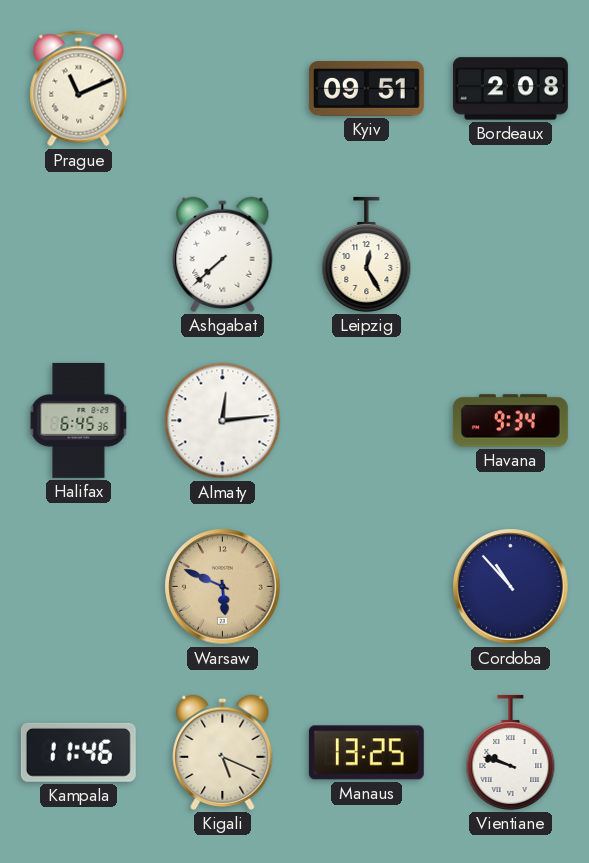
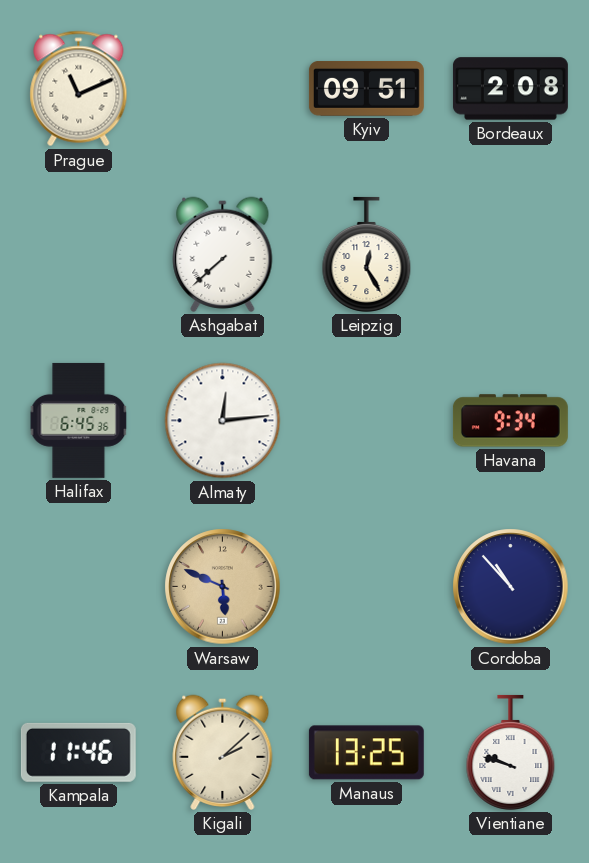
Kigali: 5:19 -> 2:08
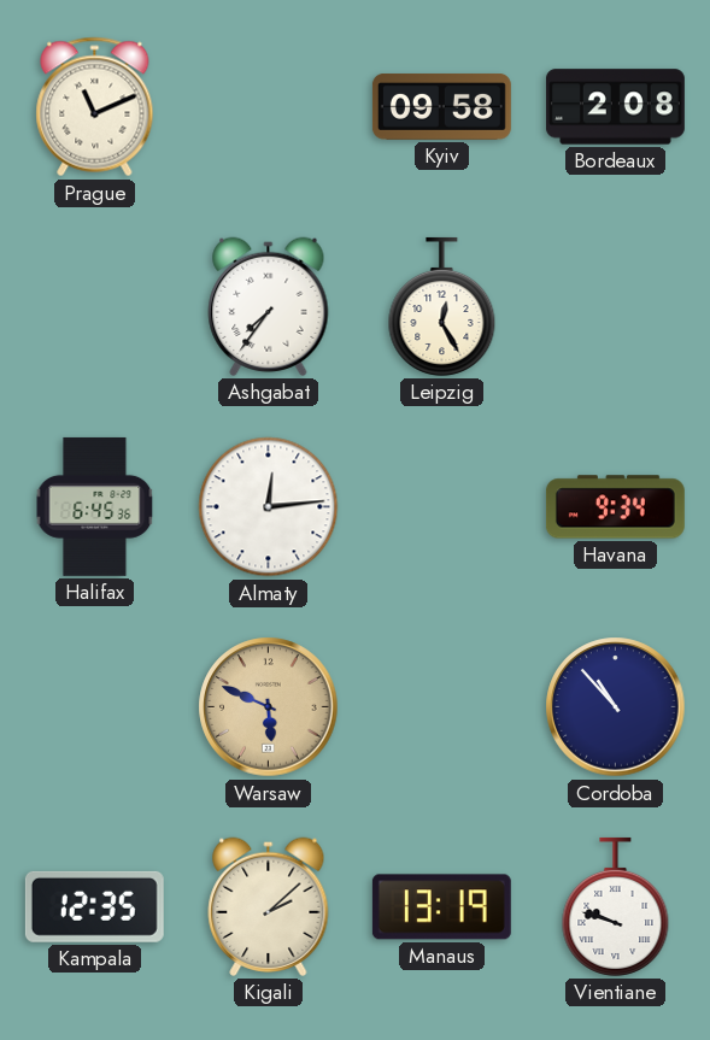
Kyiv: 09:51 -> 09:58
Ashgabat: 7:38 -> 7:36
Kampala: 11:46 -> 12:35
Manaus: 13:25 -> 13:19
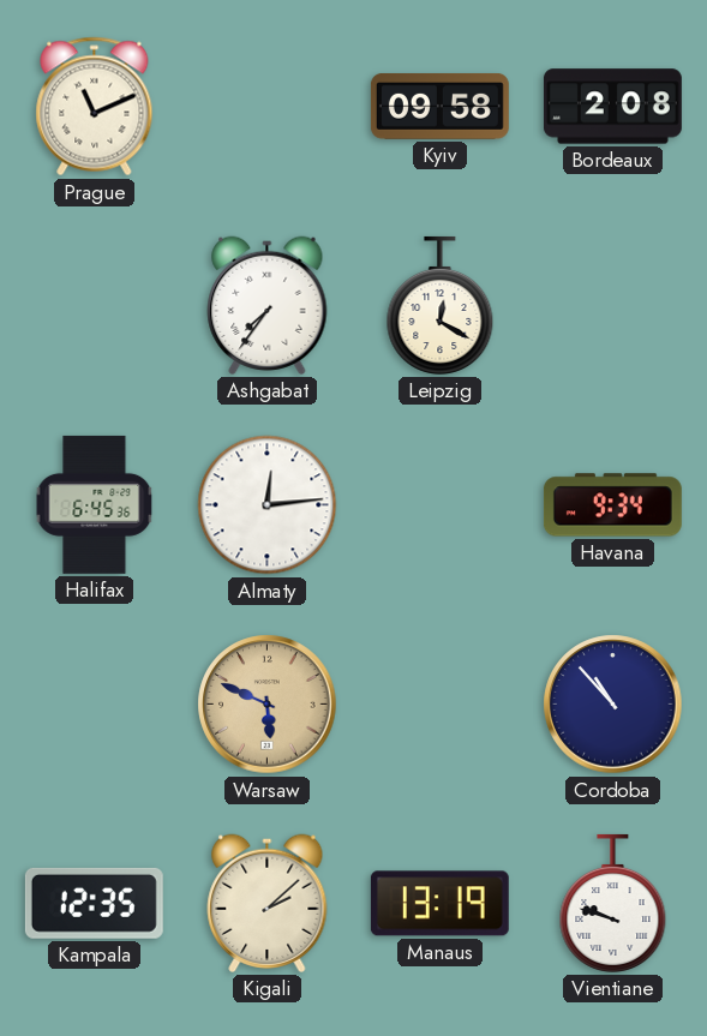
Leipzig: 12:25 -> 12:20
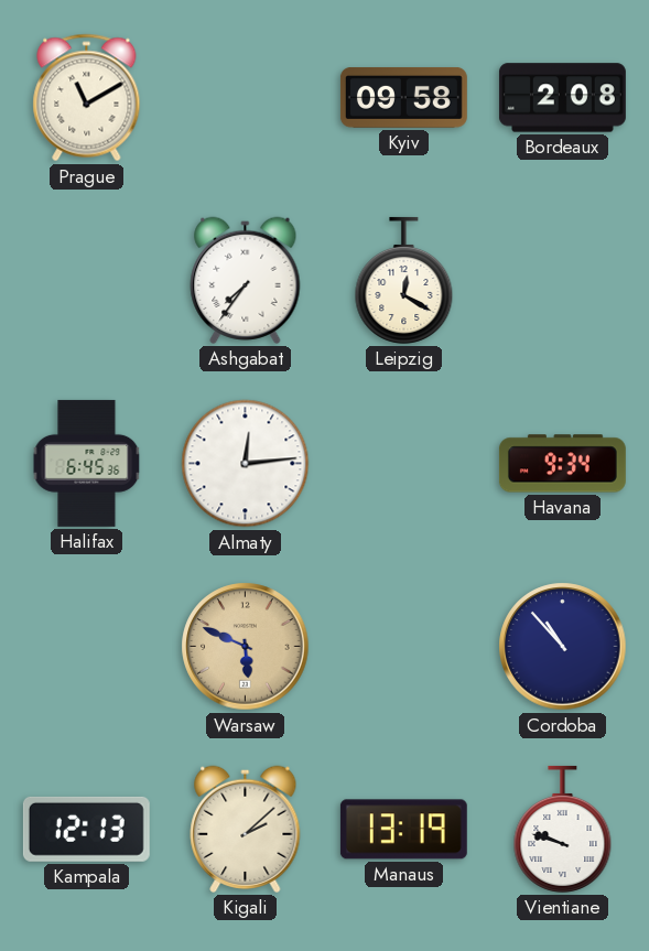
Prague: 11:11 -> 11:10
Kampala: 12:35 -> 12:13
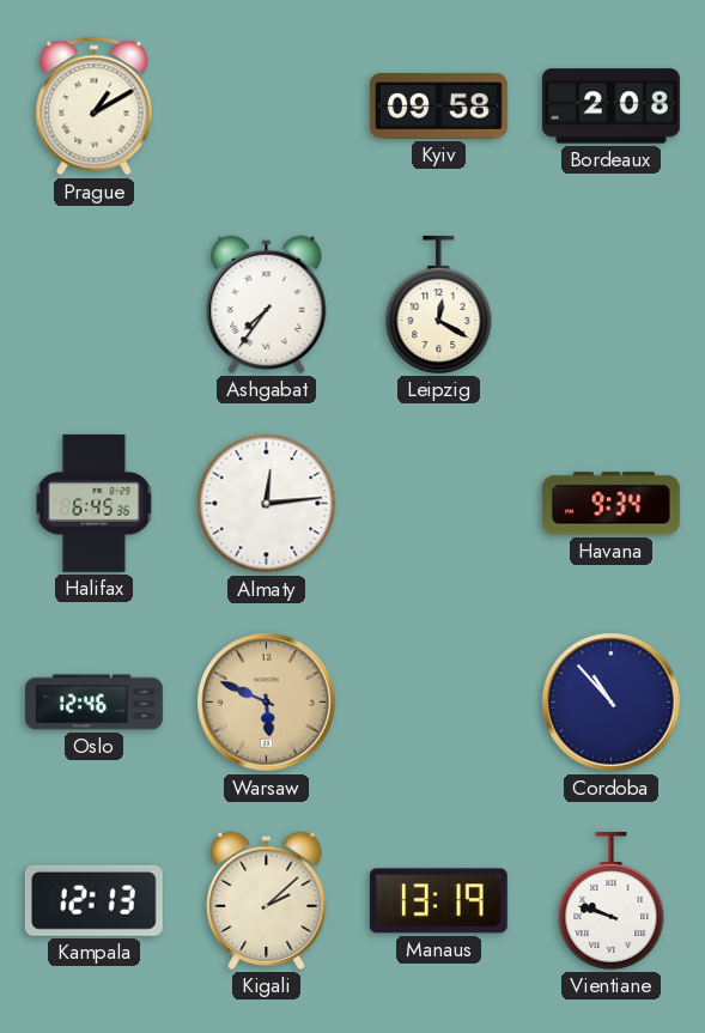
Prague: 11:10 -> 1:10
Oslo: none -> 12:46
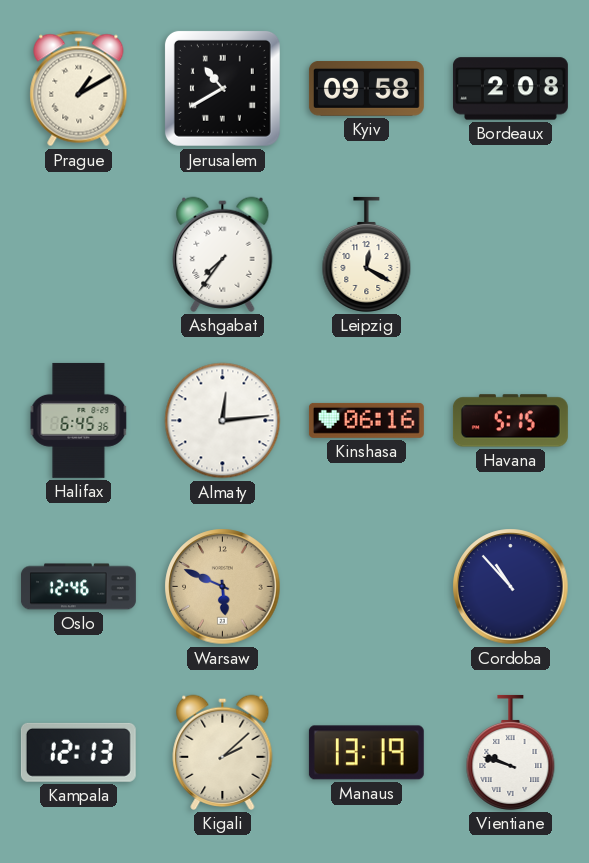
Jerusalem: none -> 10:40
Kinshasa: none -> 06:16
Havana: 9:34 -> 5:15
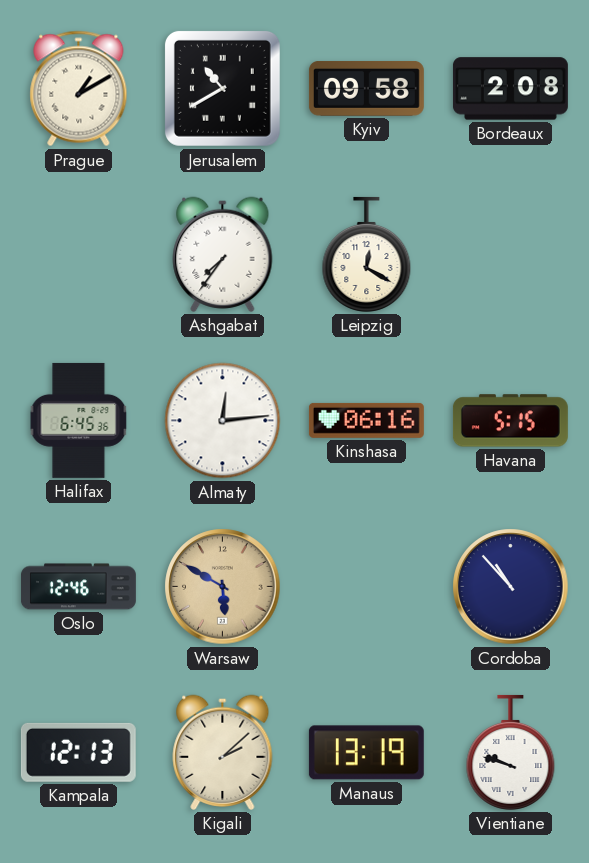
Warsaw: 5:49 -> 5:50
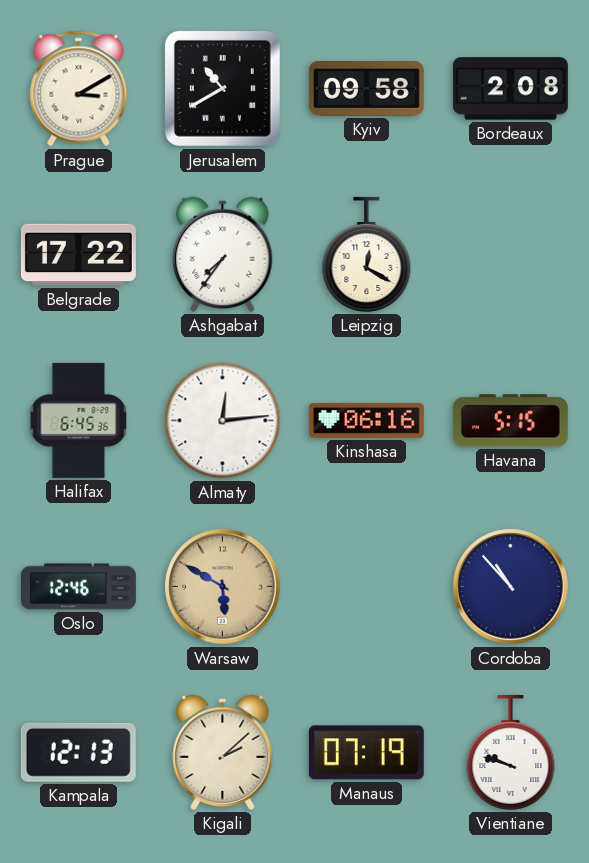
Prague: 1:10 -> 3:10
Belgrade: none -> 17:22
Manaus: 13:19 -> 07:19
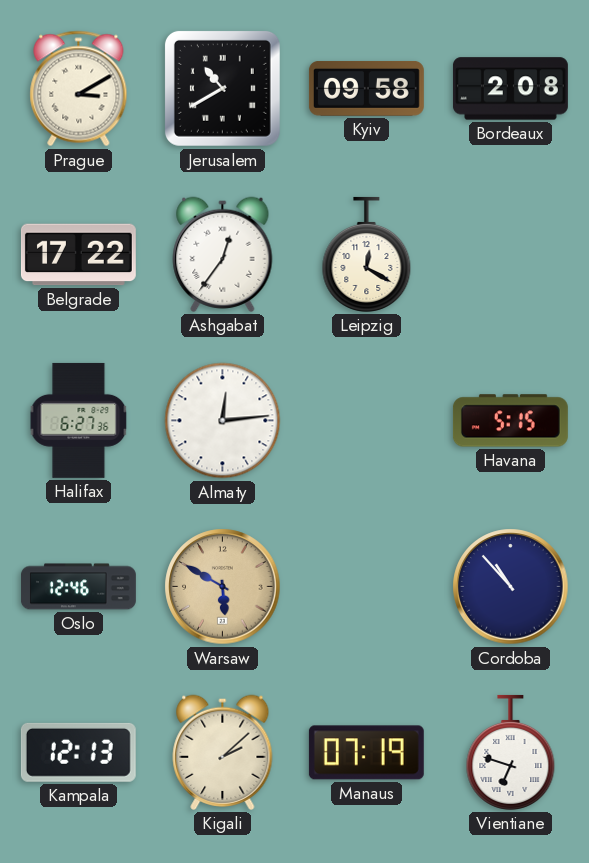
Ashgabat: 7:36 -> 12:36
Halifax: 6:45 -> 6:27
Kinshasa: 06:16 -> none
Vientiane: 9:48 -> 6:48
